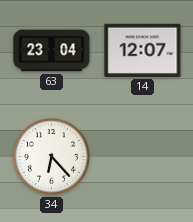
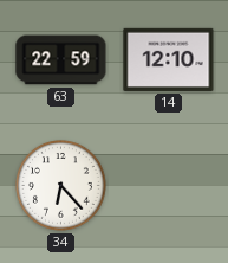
63: 23:04 -> 22:59
14: 12:07 -> 12:10
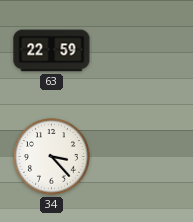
14: 12:10 -> none
34: 6:23 -> 3:23
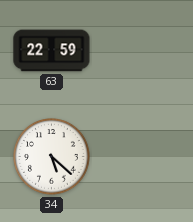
34: 3:23 -> 5:22
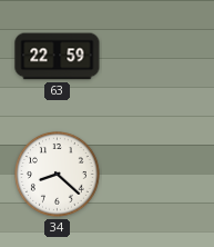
34: 5:22 -> 8:22
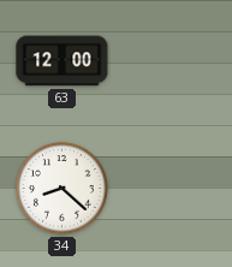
63: 22:59 -> 12:00
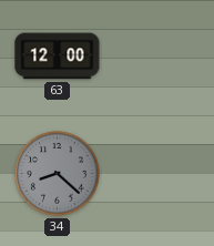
34 dial: white -> grey
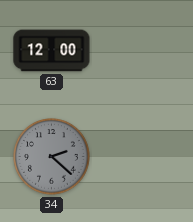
34: 8:22 -> 2:22
